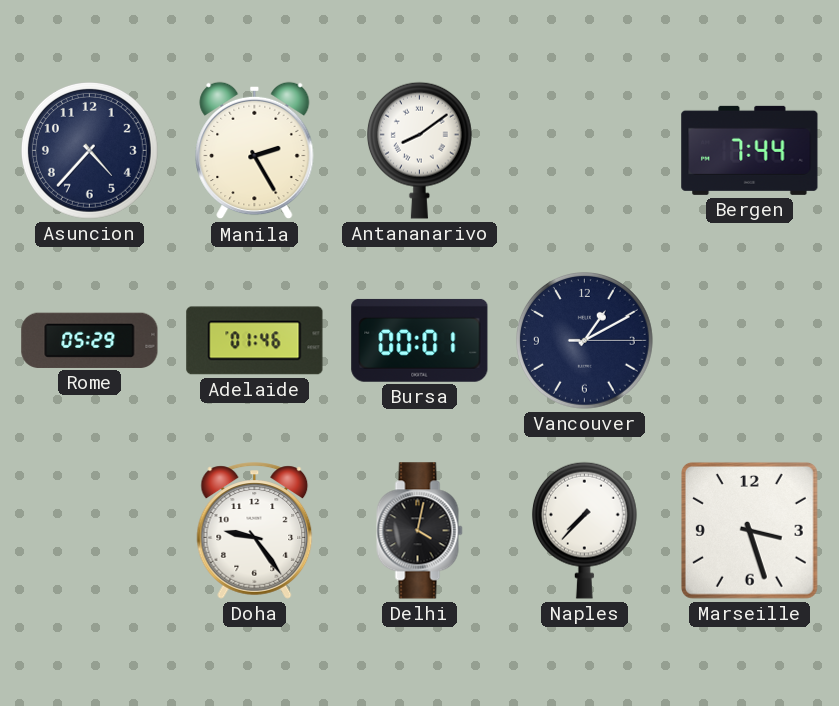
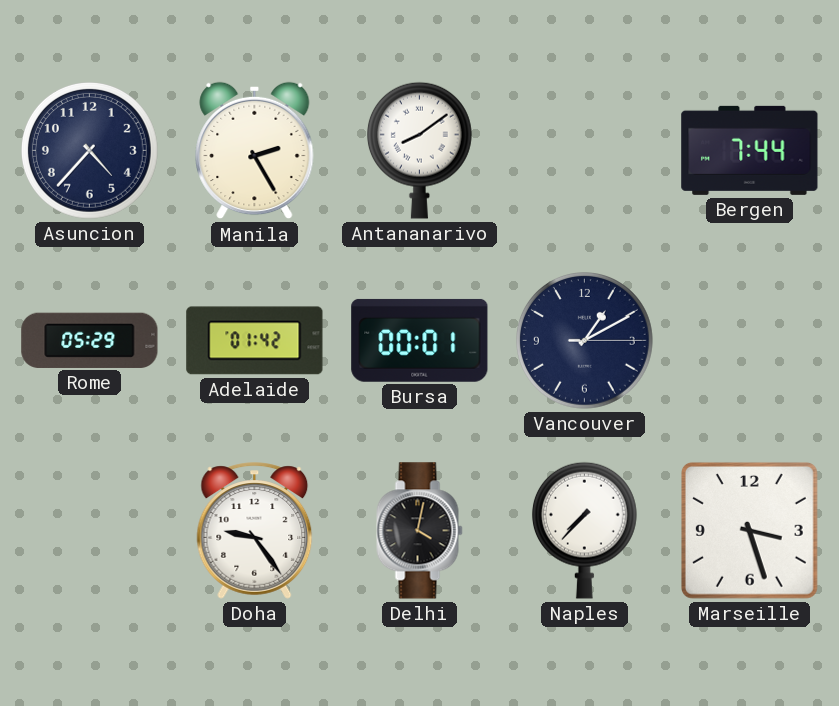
Adelaide: 01:46 -> 01:42
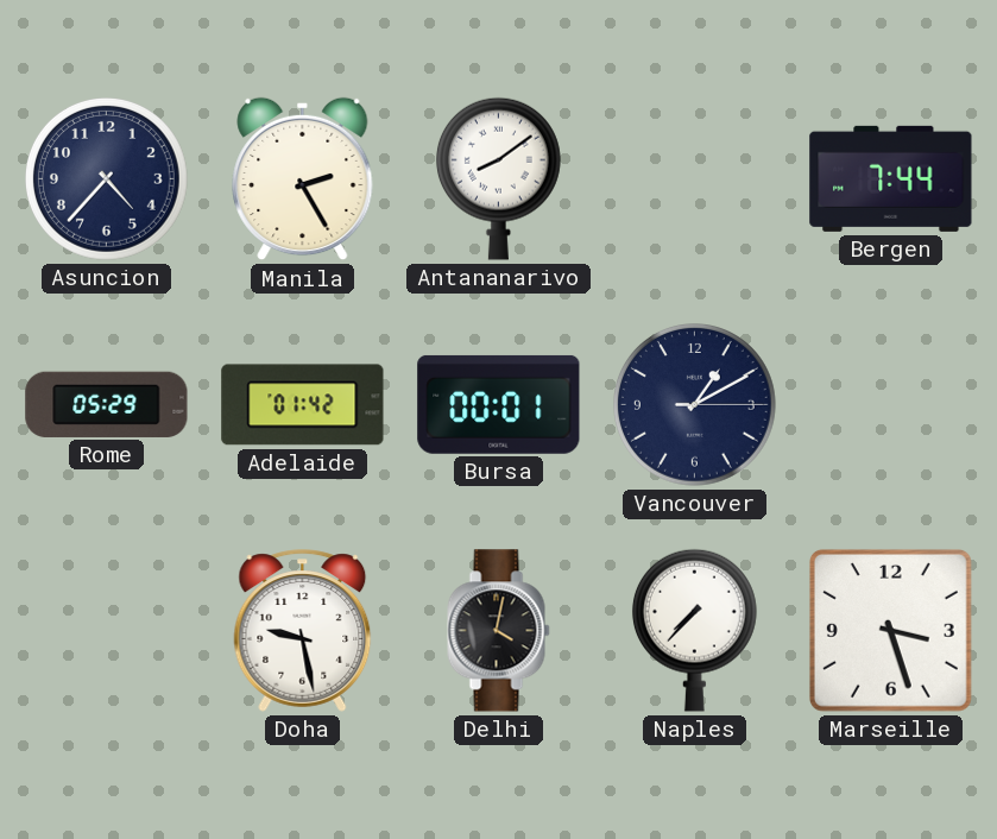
Doha: 9:24 -> 9:28
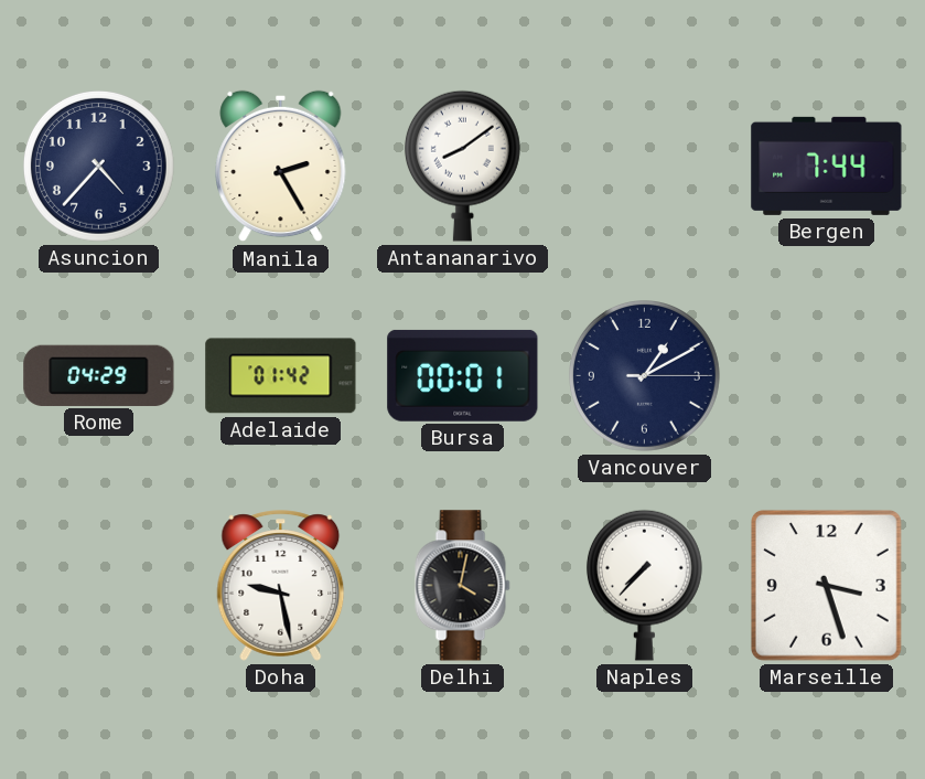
Rome: 05:29 -> 04:29
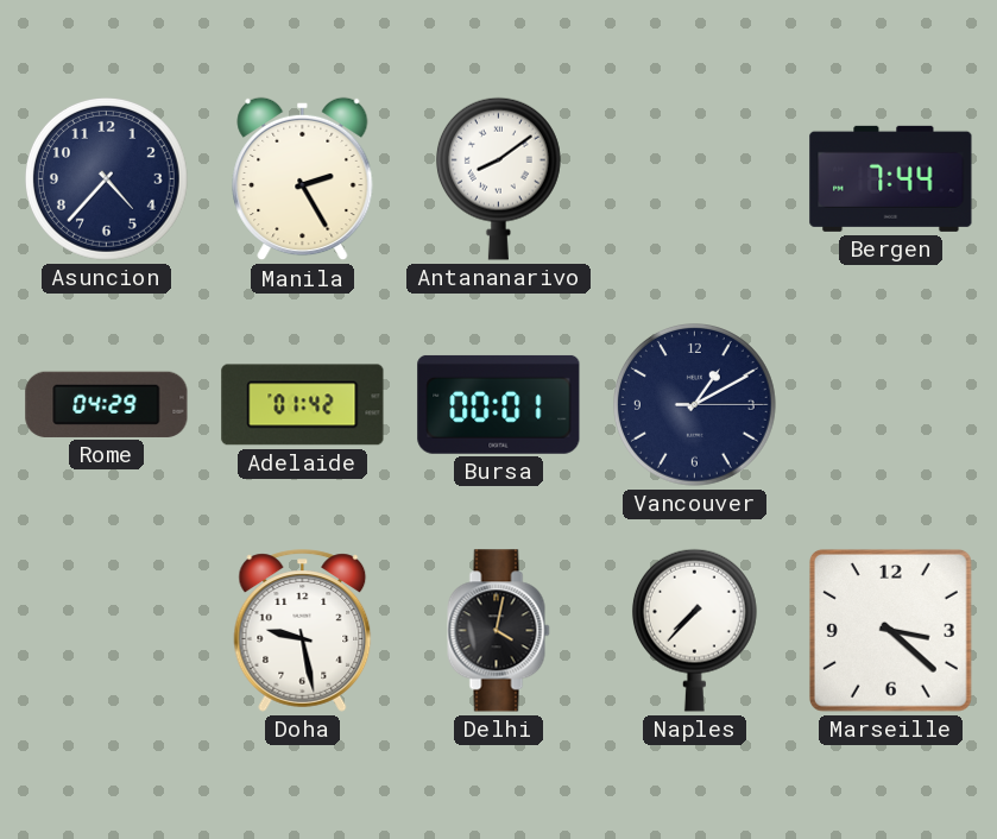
Marseille: 3:27 -> 3:22
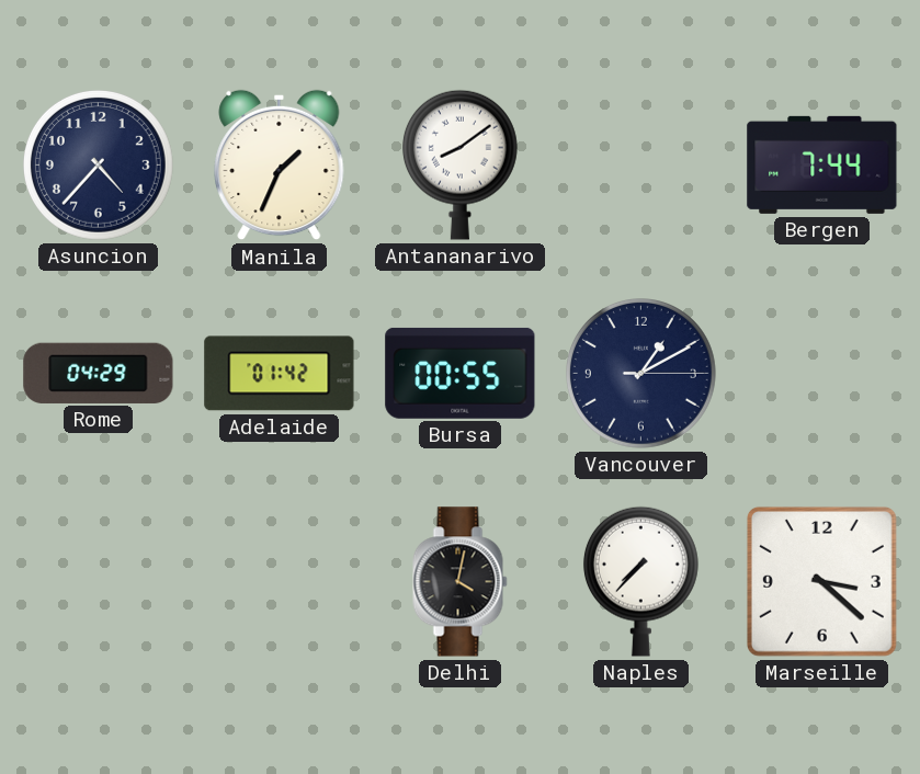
Manila: 2:25 -> 1:34
Bursa: 00:01 -> 00:55
Doha: 9:28 -> none
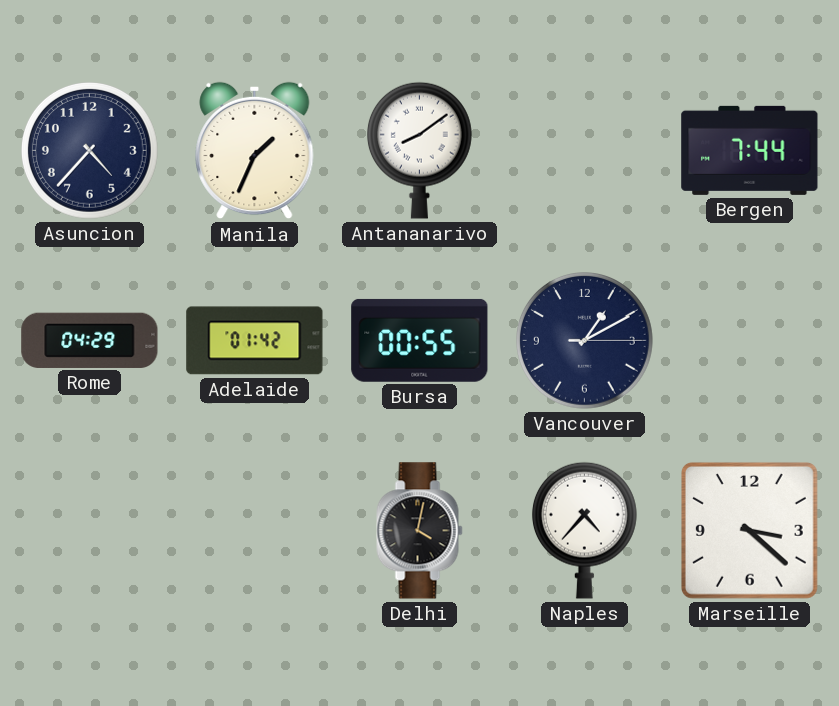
Naples: 7:37 -> 4:37
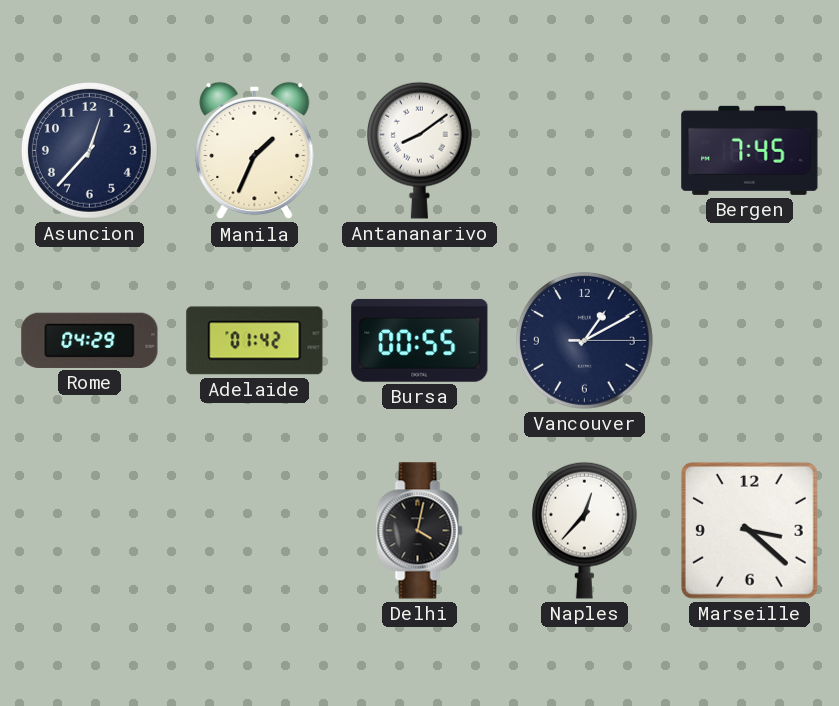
Asuncion: 4:37 -> 12:37
Bergen: 7:44 -> 7:45
Naples: 4:37 -> 12:37
